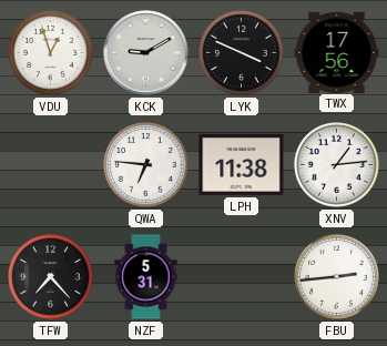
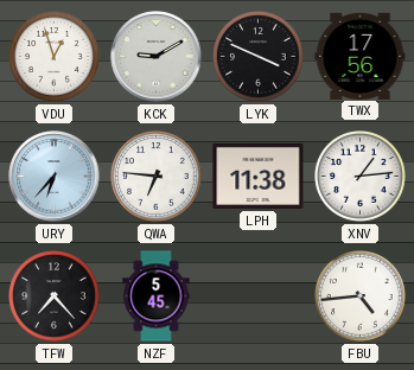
URY: none -> 6:37
NZF: 5:31 -> 5:45
FBU: 2:44 -> 4:44
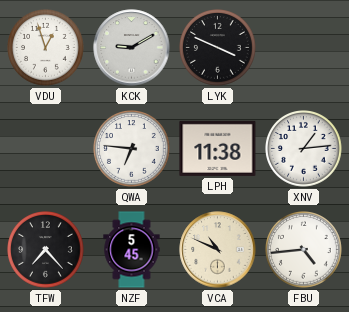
TWX: 17:56 -> none
URY: 6:37 -> none
VCA: none -> 10:49
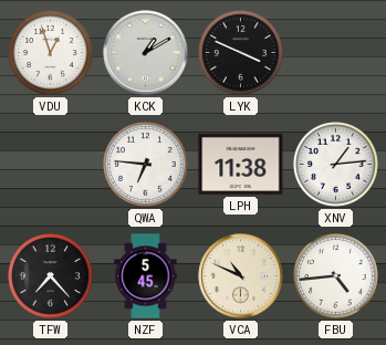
KCK: 9:10 -> 1:10
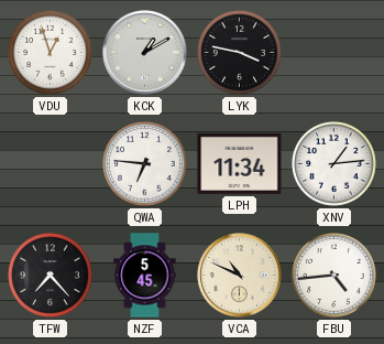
LYK: 3:49 -> 3:47
LPH: 11:38 -> 11:34
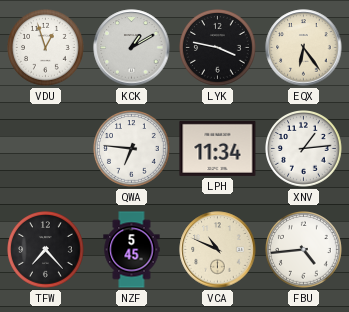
EQX: none -> 6:24
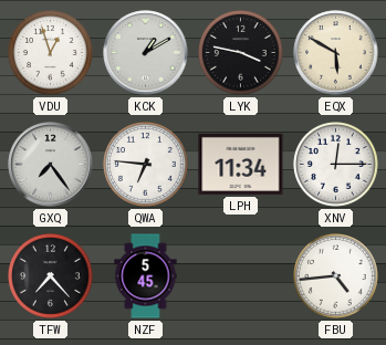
EQX: 6:24 -> 5:50
GXQ: none -> 7:24
XNV: 1:14 -> 12:15
VCA: 10:49 -> none
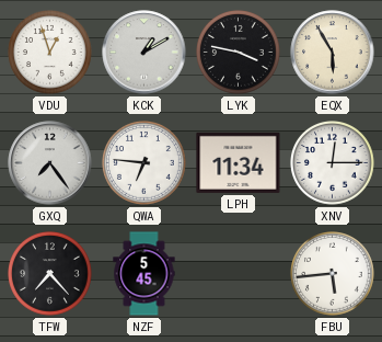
EQX: 5:50 -> 5:55
FBU: 4:44 -> 5:44
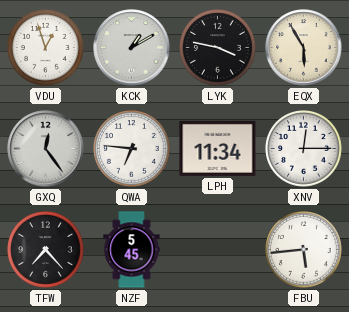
GXQ: 7:24 -> 12:24
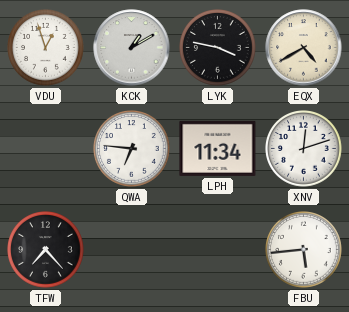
EQX: 5:55 -> 4:40
GXQ: 12:24 -> none
XNV: 12:15 -> 12:12
NZF: 5:45 -> none
